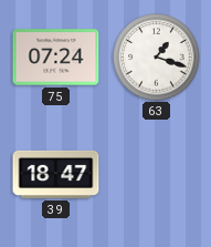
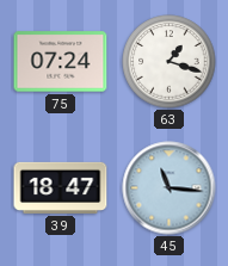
45: none -> 11:16
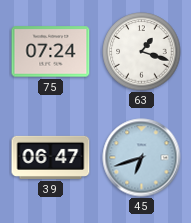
39: 18:47 -> 06:47
45: 11:16 -> 6:42
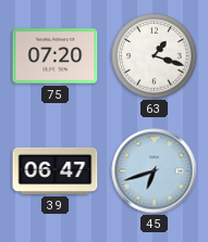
75: 07:24 -> 07:20
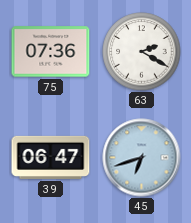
75: 07:20 -> 07:36
63: 1:18 -> 2:20
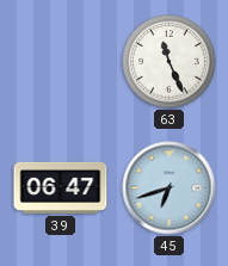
75: 07:36 -> none
63: 2:20 -> 11:26
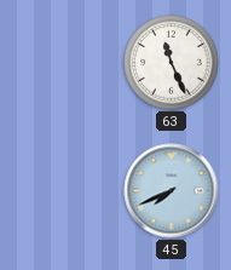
39: 06:47 -> none
45: 6:42 -> 7:41
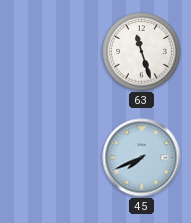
63: 11:26 -> 11:27
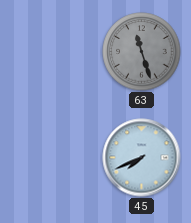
63 dial: white -> grey
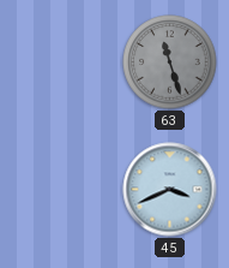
45: 7:41 -> 3:41
